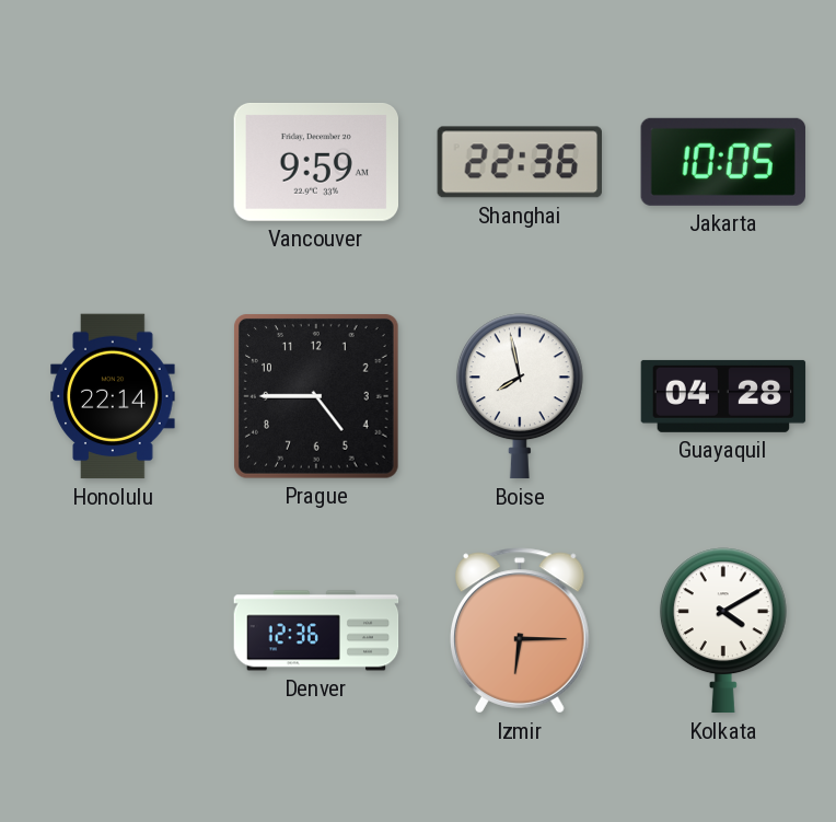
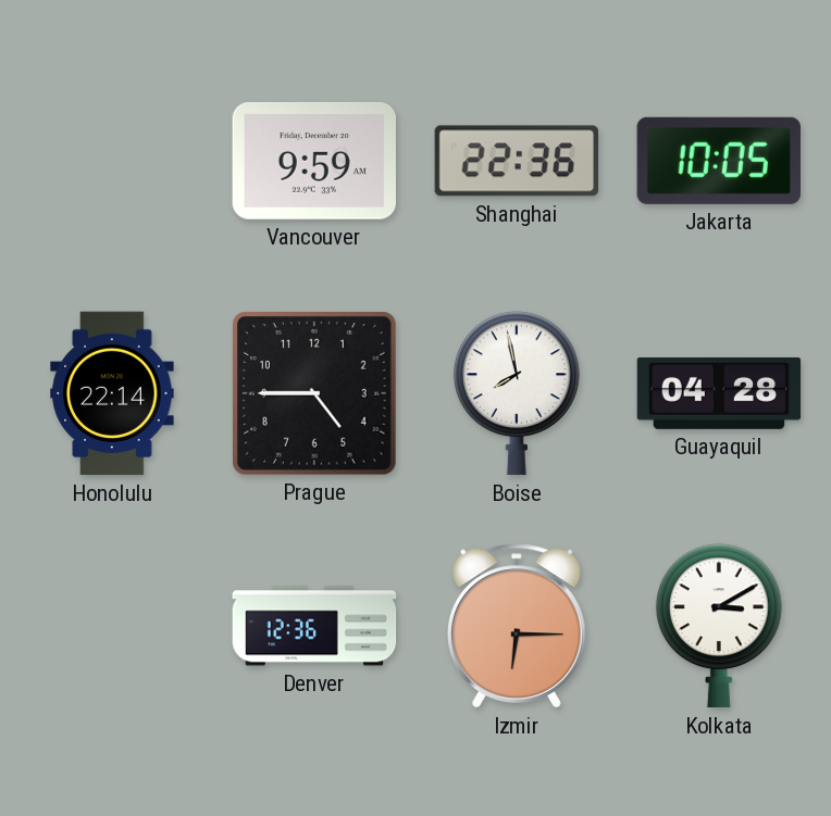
Kolkata: 4:10 -> 3:10
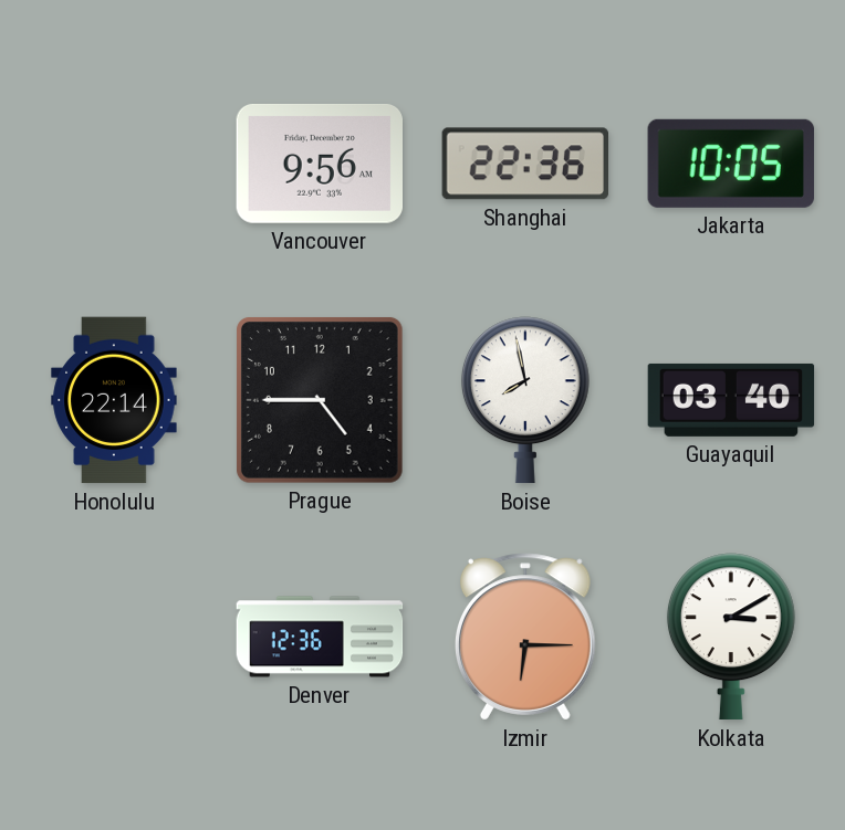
Vancouver: 9:59 -> 9:56
Guayaquil: 04:28 -> 03:40
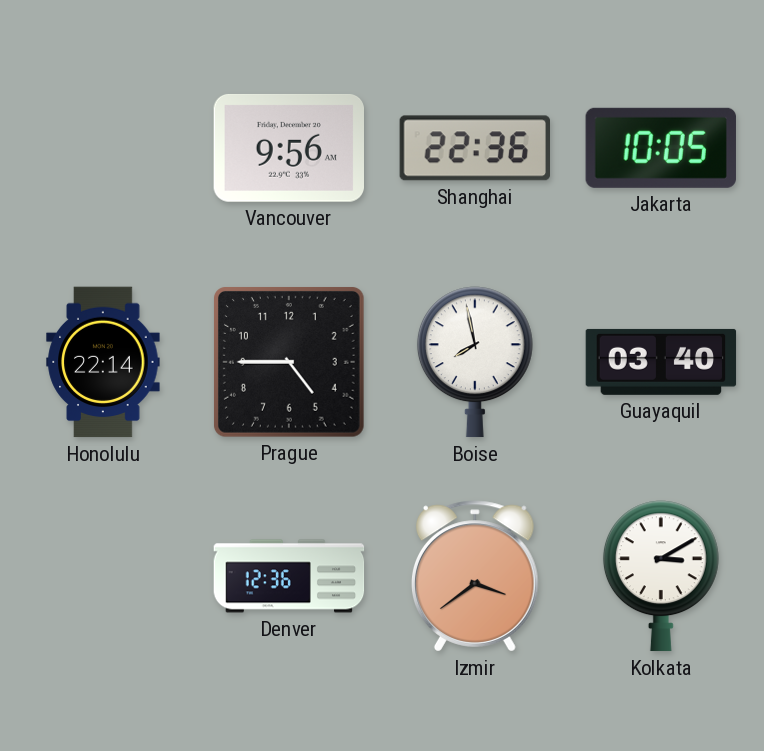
Izmir: 6:15 -> 3:39
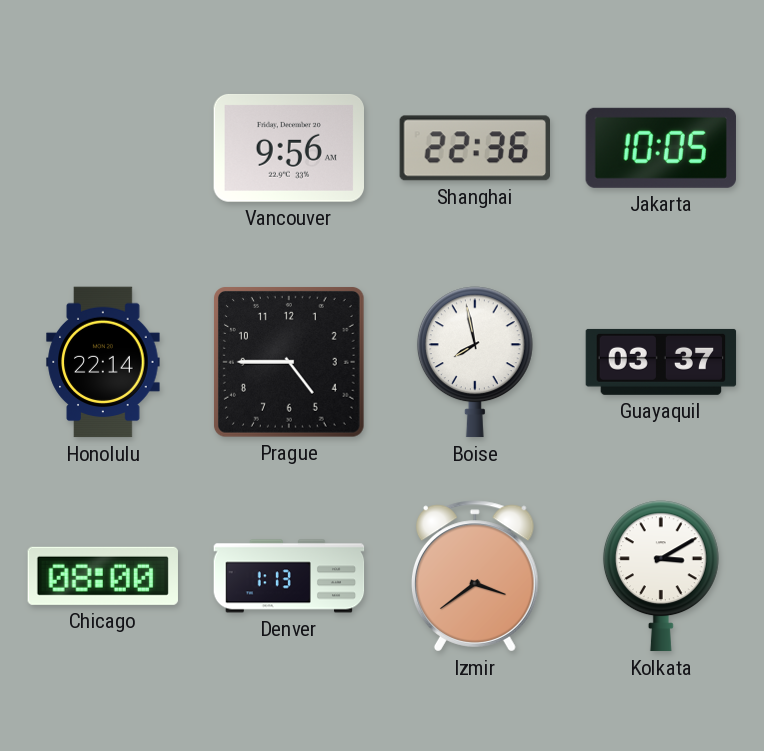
Guayaquil: 03:40 -> 03:37
Chicago: none -> 08:00
Denver: 12:36 -> 1:13
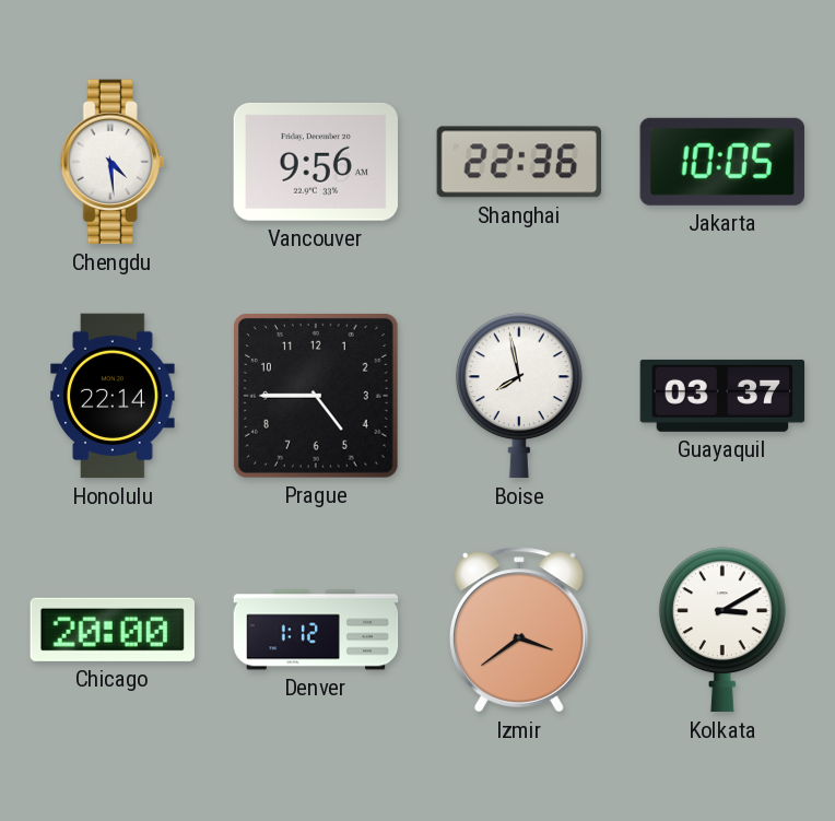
Chengdu: none -> 4:29
Chicago: 08:00 -> 20:00
Denver: 1:13 -> 1:12
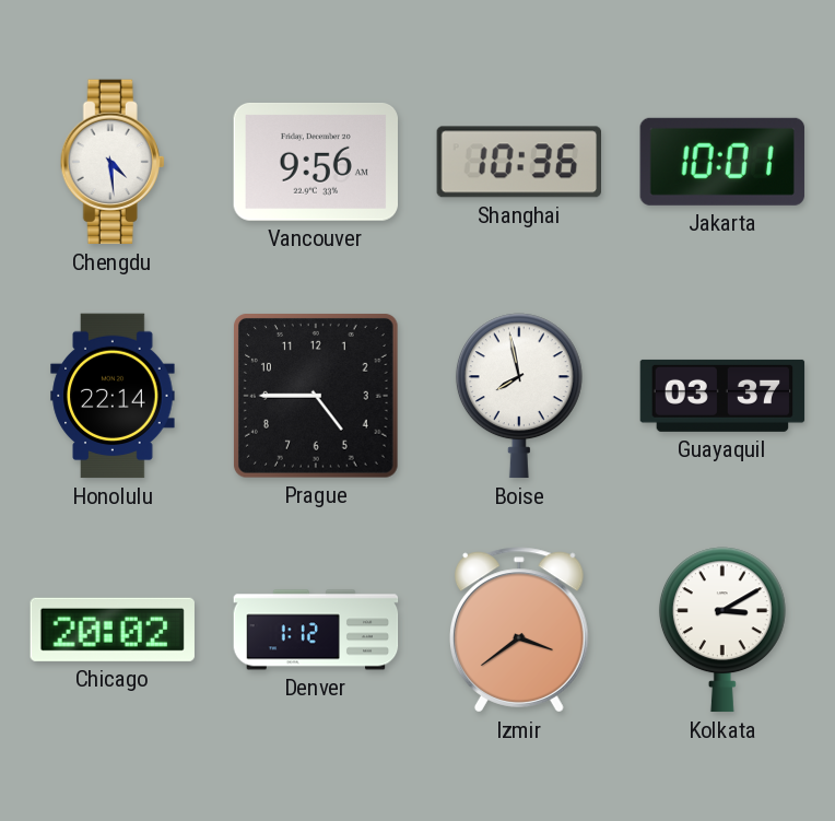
Shanghai: 22:36 -> 10:36
Jakarta: 10:05 -> 10:01
Chicago: 20:00 -> 20:02
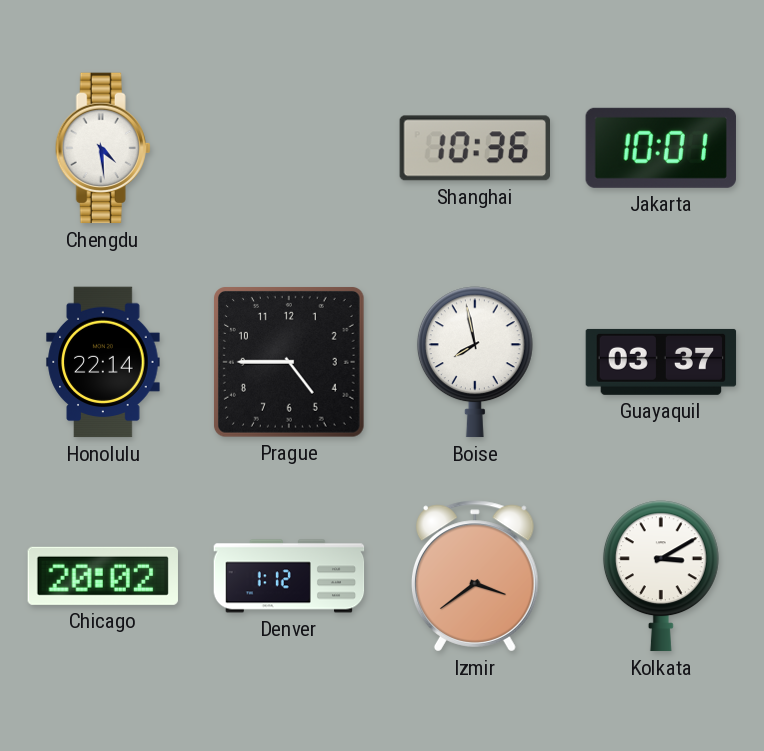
Vancouver: 9:56 -> none
